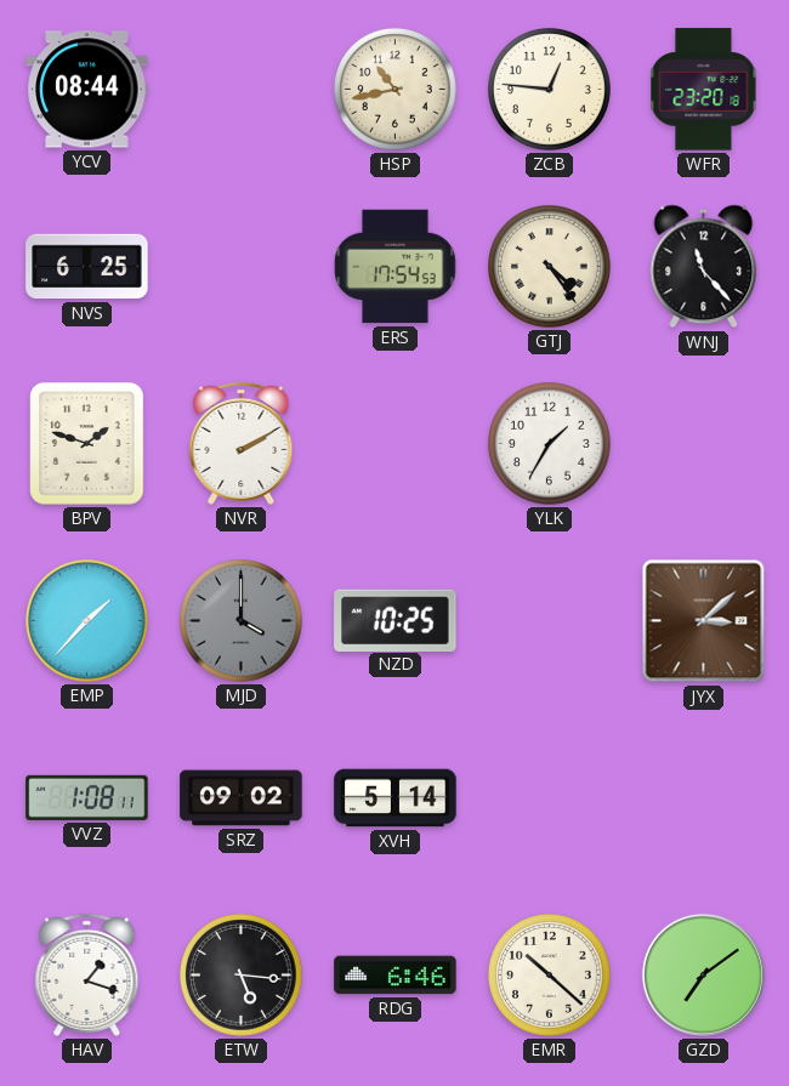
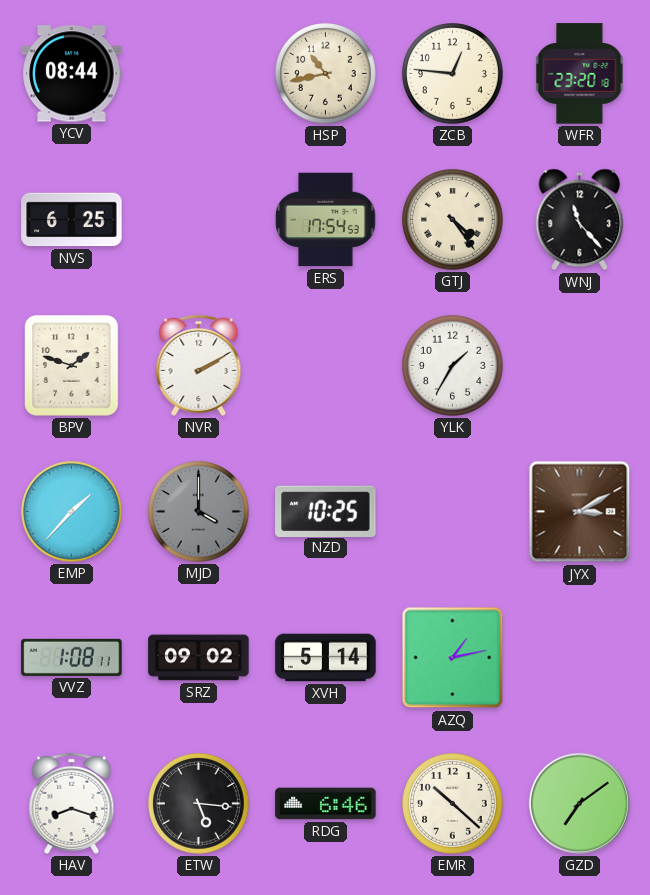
JYX: 3:08 -> 3:10
AZQ: none -> 1:13
HAV: 1:18 -> 8:18
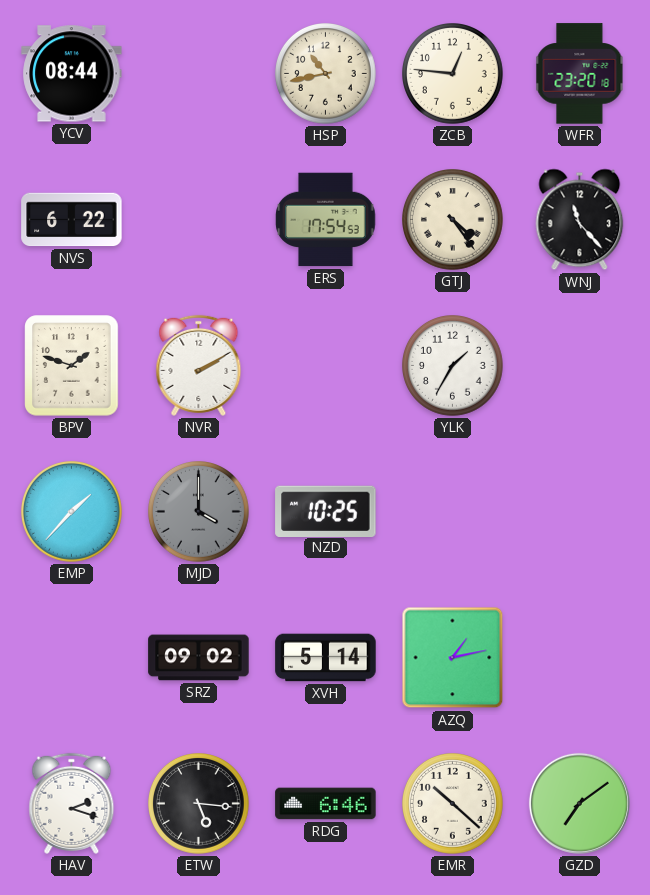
NVS: 6:25 -> 6:22
JYX: 3:10 -> none
VVZ: 1:08 -> none
HAV: 8:18 -> 2:18
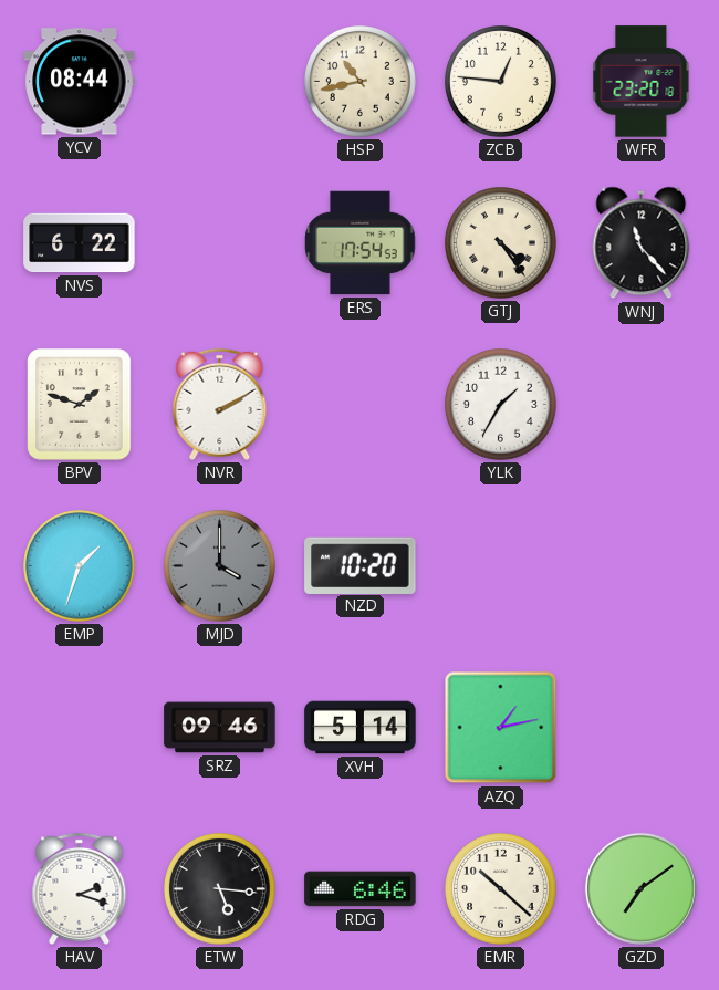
EMP: 1:37 -> 1:33
NZD: 10:25 -> 10:20
SRZ: 09:02 -> 09:46
